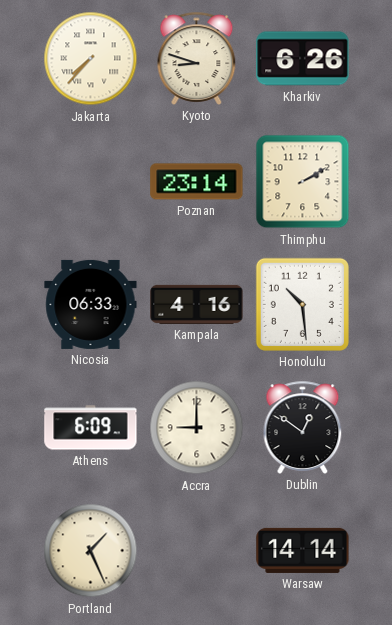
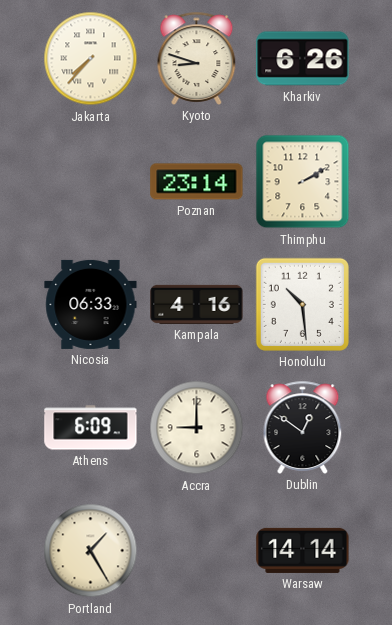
Portland: 1:26 -> 1:25
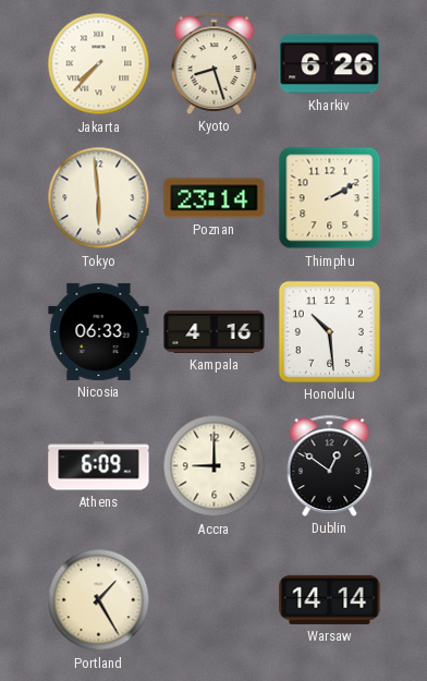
Kyoto: 8:48 -> 8:27
Tokyo: none -> 5:59
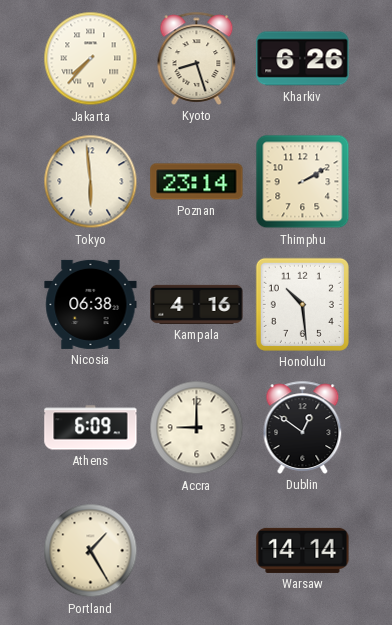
Nicosia: 06:33 -> 06:38
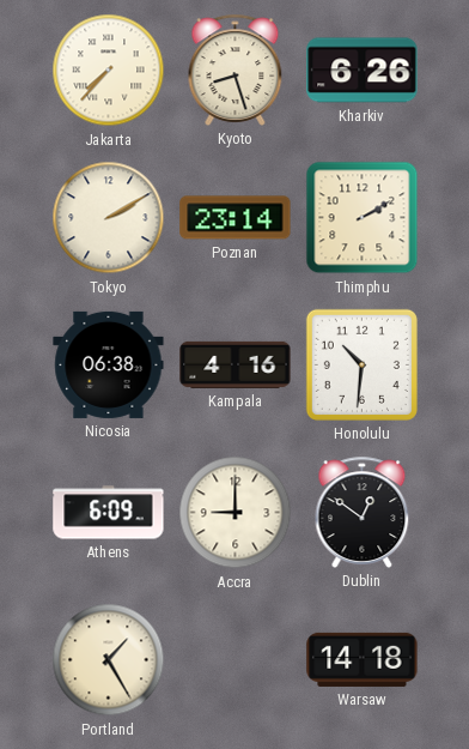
Tokyo: 5:59 -> 2:10
Honolulu: 10:29 -> 10:31
Warsaw: 14:14 -> 14:18
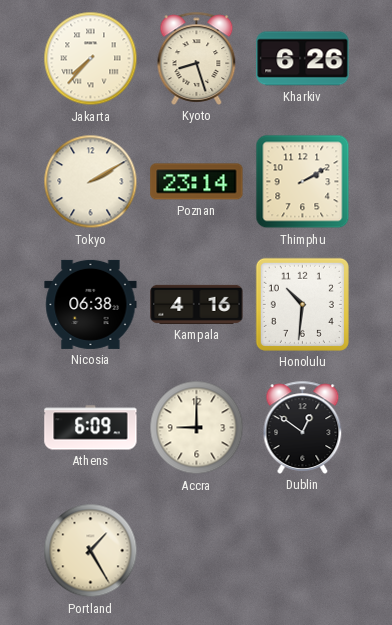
Warsaw: 14:18 -> none
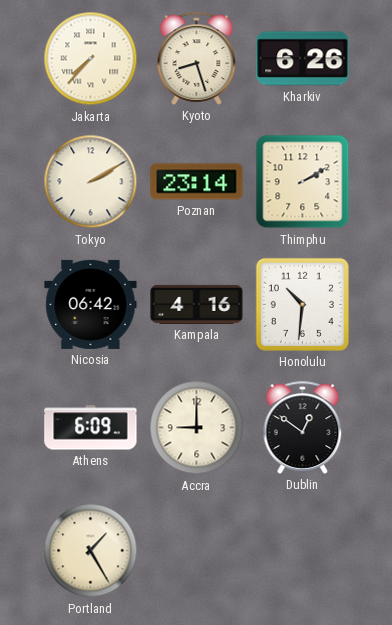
Nicosia: 06:38 -> 06:42
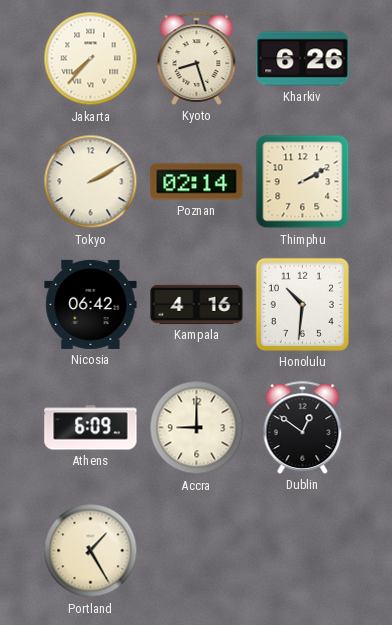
Poznan: 23:14 -> 02:14
